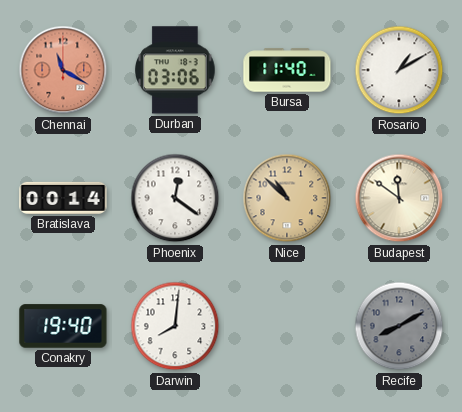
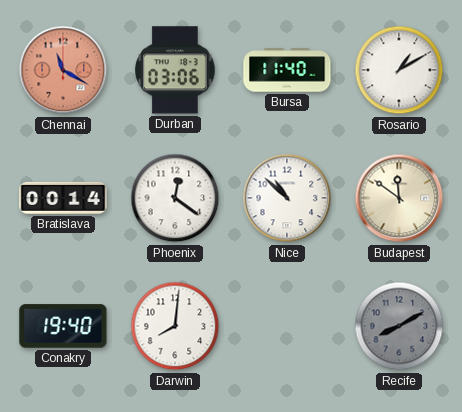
Nice dial: champagne -> white
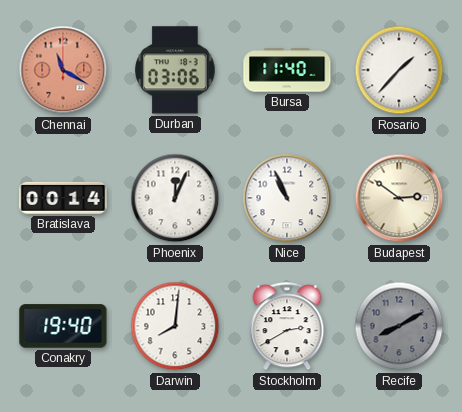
Rosario: 1:10 -> 1:37
Phoenix: 12:21 -> 12:04
Nice: 10:52 -> 10:56
Budapest: 11:51 -> 2:51
Stockholm: none -> 2:40
